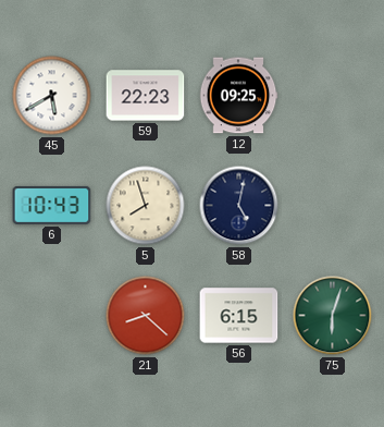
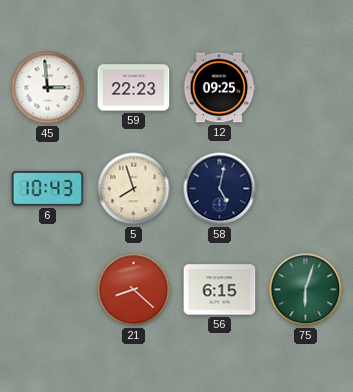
45: 5:40 -> 2:59
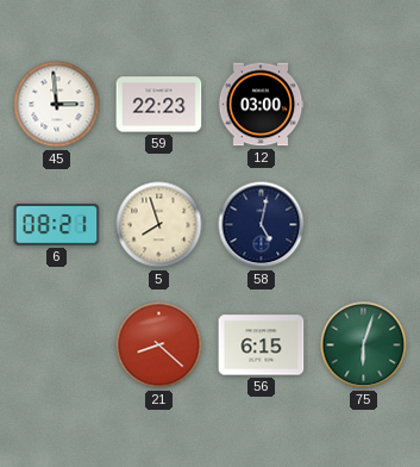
12: 09:25 -> 03:00
6: 10:43 -> 08:21
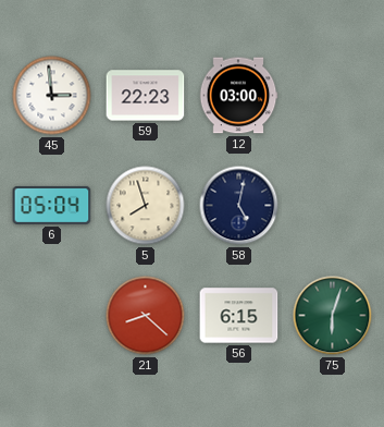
6: 08:21 -> 05:04
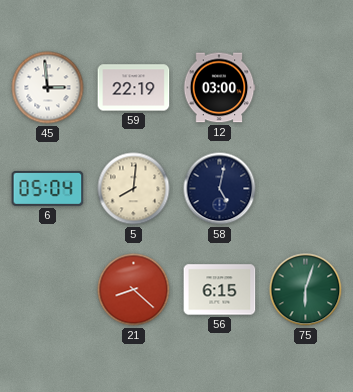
59: 22:23 -> 22:19
5: 7:57 -> 8:01
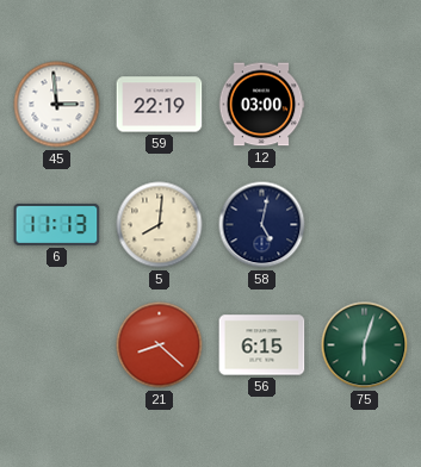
6: 05:04 -> 11:13
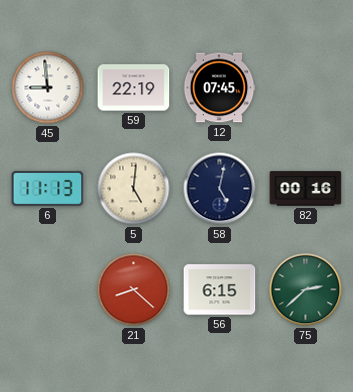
45: 2:59 -> 8:59
12: 03:00 -> 07:45
5: 8:01 -> 5:01
82: none -> 00:16
75: 6:03 -> 2:38
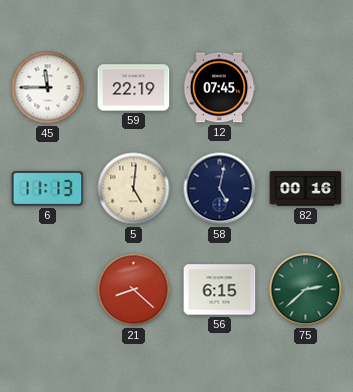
45: 8:59 -> 11:45
